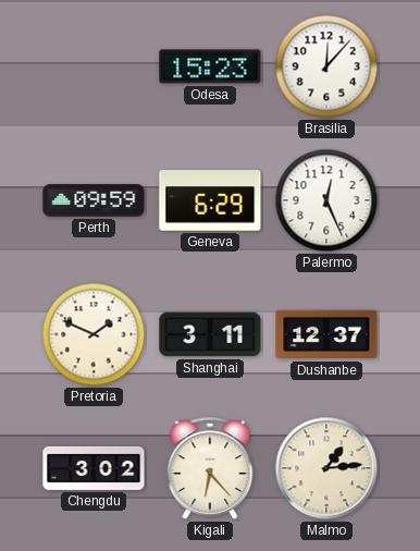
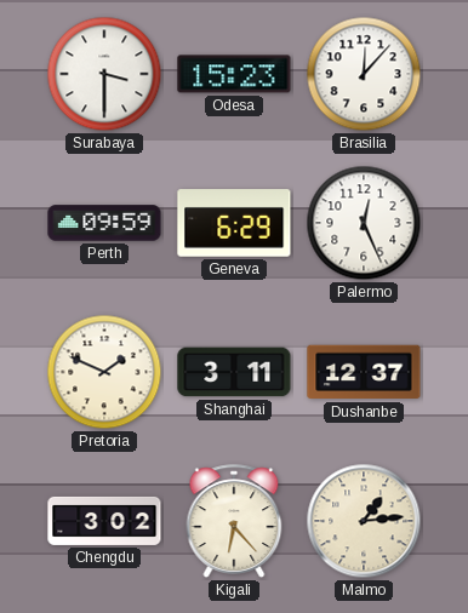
Surabaya: none -> 3:30
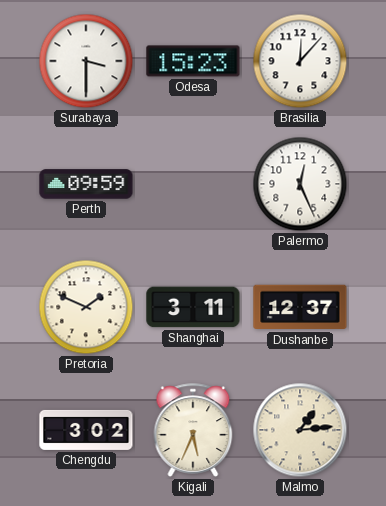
Geneva: 6:29 -> none
Kigali: 6:23 -> 5:34
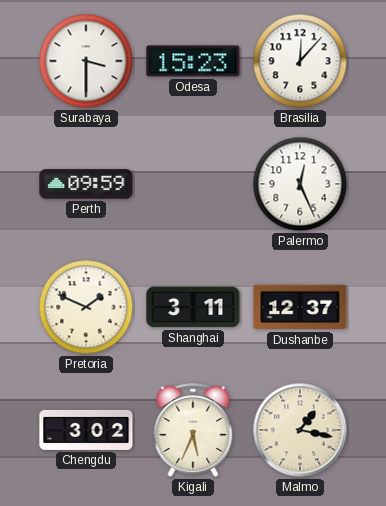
Malmo: 1:14 -> 1:17
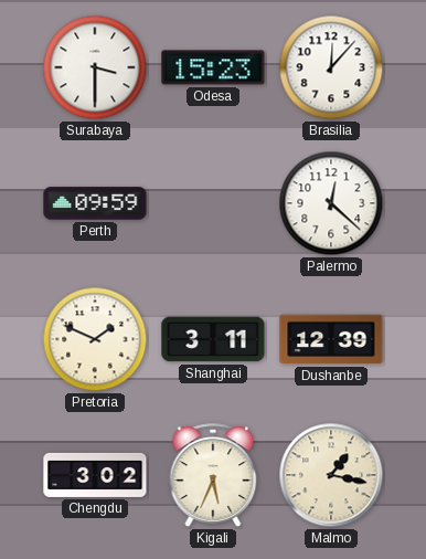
Palermo: 12:26 -> 12:22
Dushanbe: 12:37 -> 12:39
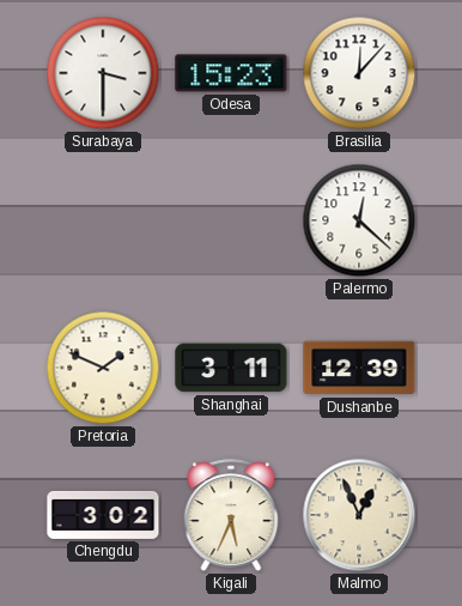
Perth: 09:59 -> none
Malmo: 1:17 -> 12:56
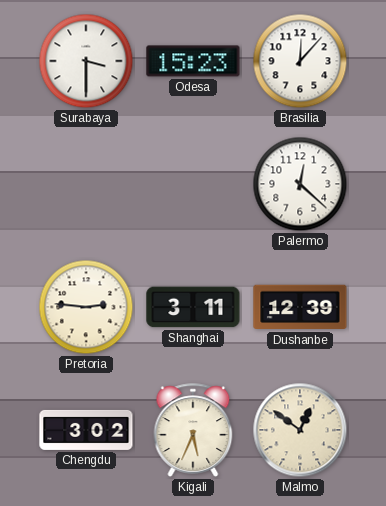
Pretoria: 1:49 -> 2:46
Malmo: 12:56 -> 12:51
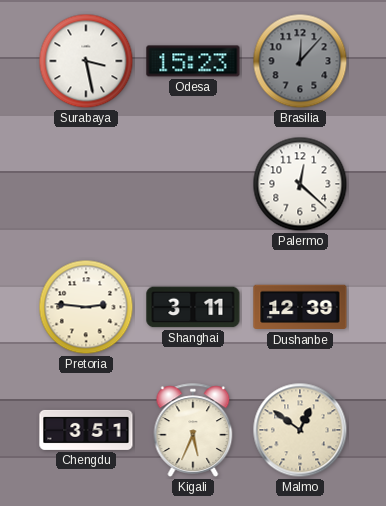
Surabaya: 3:30 -> 3:28
Brasilia dial: white -> grey
Chengdu: 3:02 -> 3:51
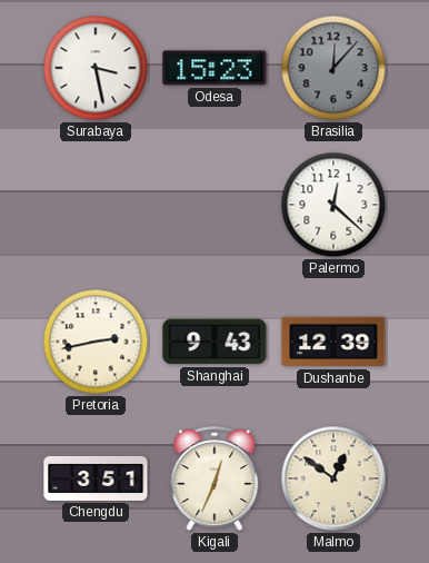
Pretoria: 2:46 -> 2:43
Shanghai: 3:11 -> 9:43
Kigali: 5:34 -> 12:34
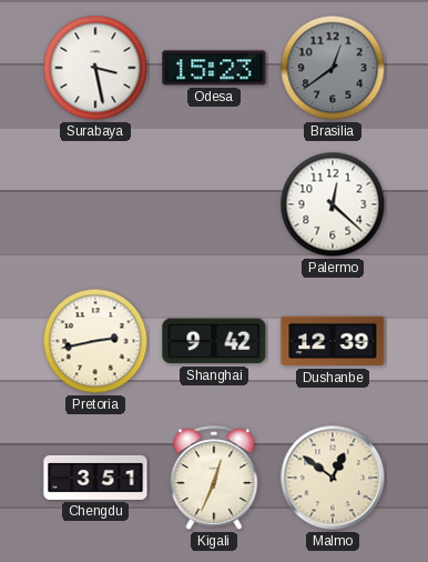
Brasilia: 12:07 -> 12:39
Shanghai: 9:43 -> 9:42
